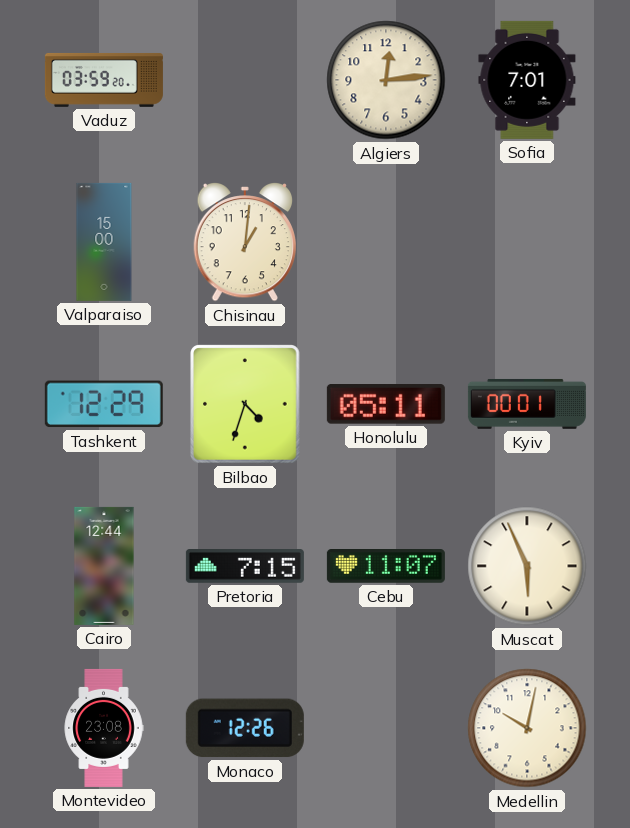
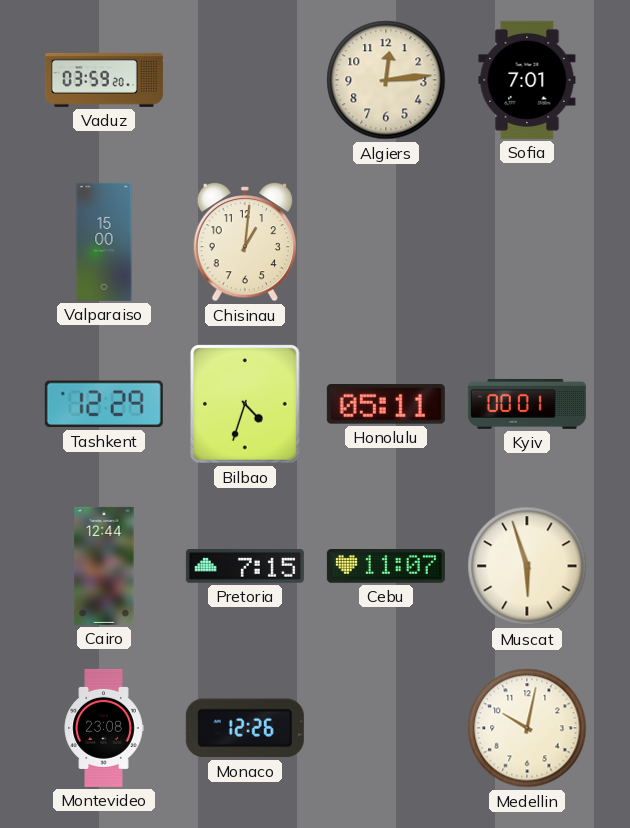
Muscat: 5:56 -> 5:57
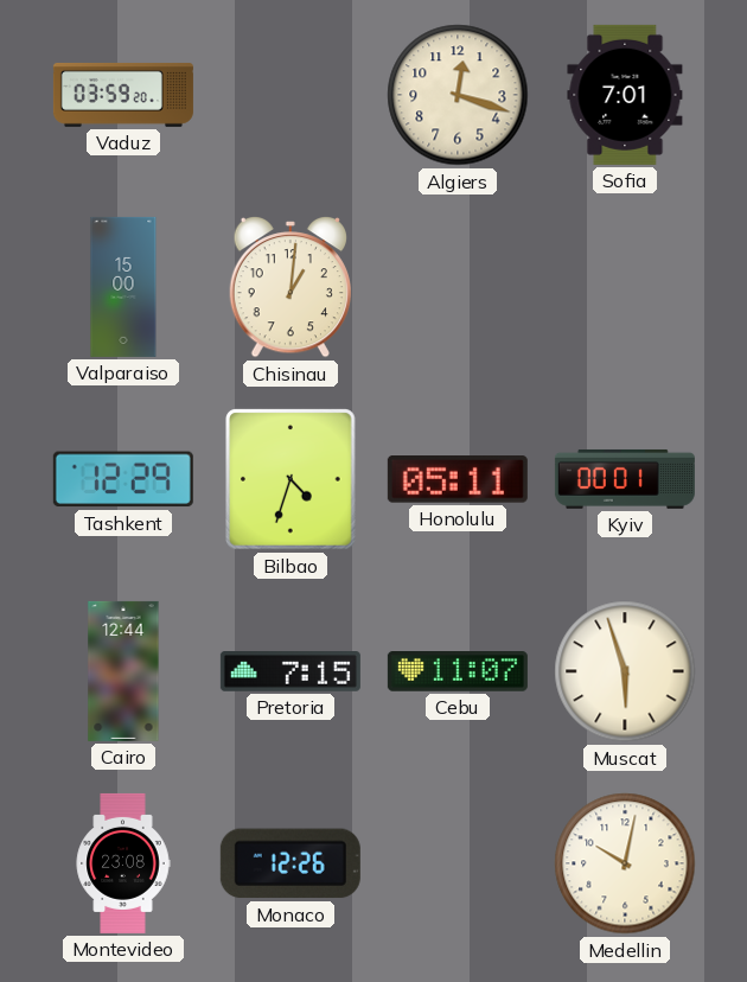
Algiers: 12:14 -> 12:18
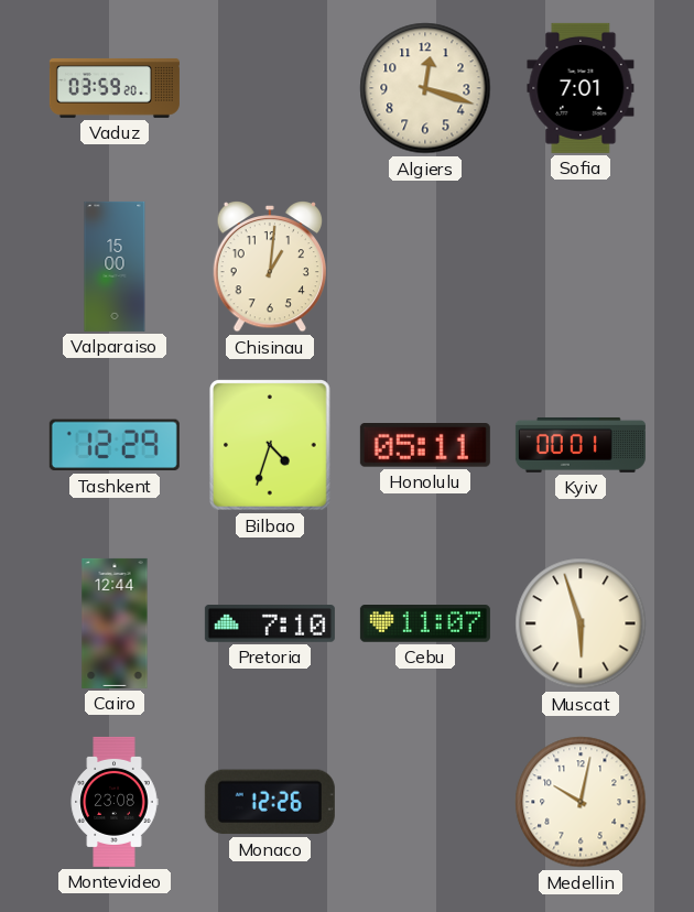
Pretoria: 7:15 -> 7:10
